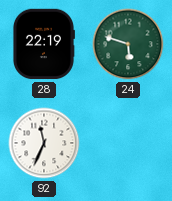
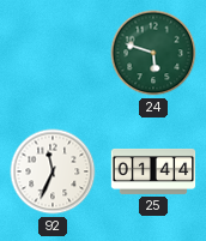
28: 22:19 -> none
25: none -> 01:44
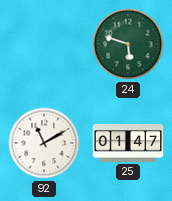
92: 11:34 -> 11:10
25: 01:44 -> 01:47
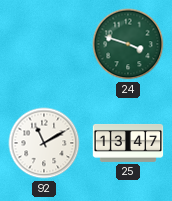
24: 5:48 -> 3:48
25: 01:47 -> 13:47
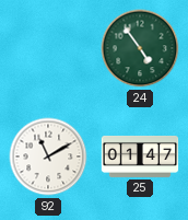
24: 3:48 -> 4:54
25: 13:47 -> 01:47
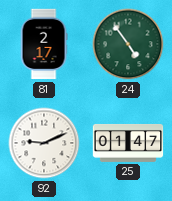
81: none -> 2:17
92: 11:10 -> 9:11
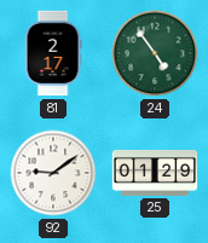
92: 9:11 -> 9:09
25: 01:47 -> 01:29
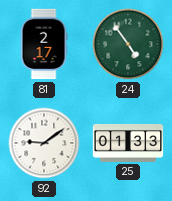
25: 01:29 -> 01:33
